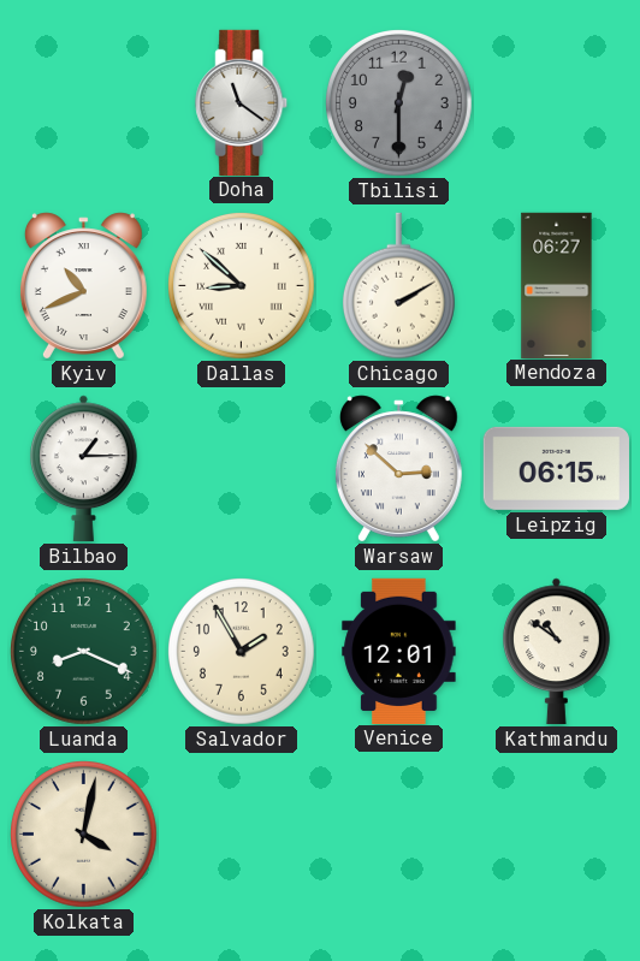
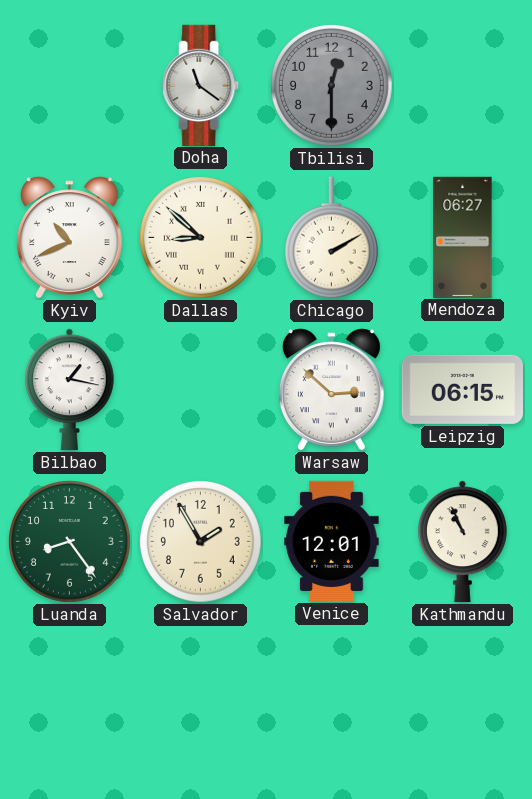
Bilbao: 1:15 -> 1:17
Luanda: 8:19 -> 8:24
Kathmandu: 10:51 -> 10:56
Kolkata: 4:02 -> none
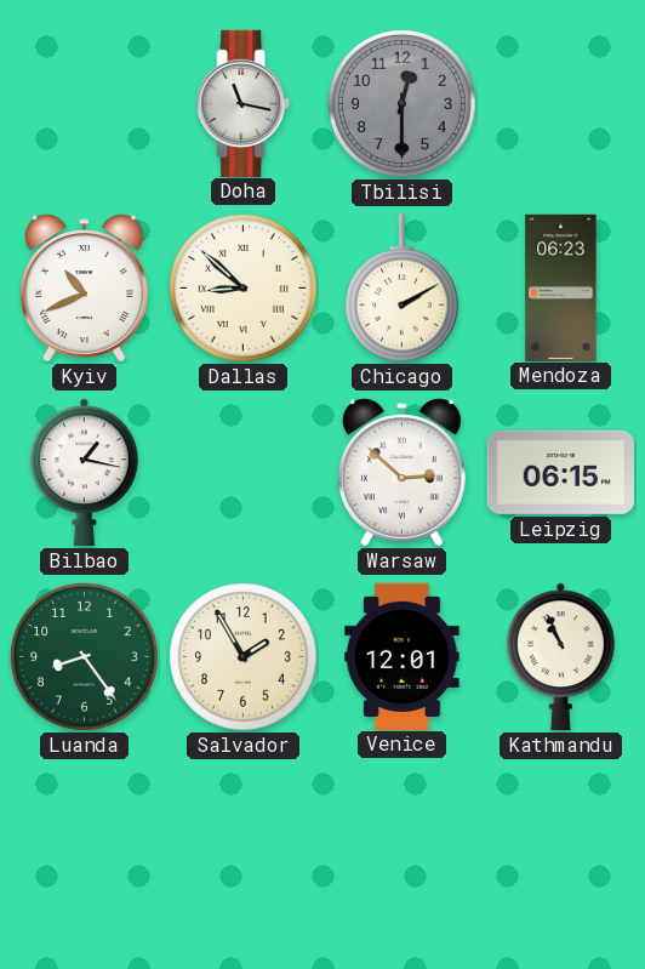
Doha: 11:21 -> 11:17
Mendoza: 06:27 -> 06:23
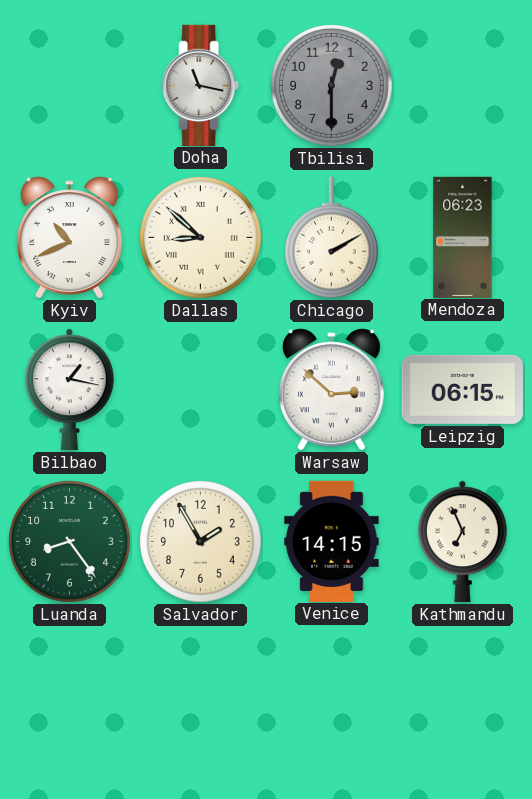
Venice: 12:01 -> 14:15
Kathmandu: 10:56 -> 6:56
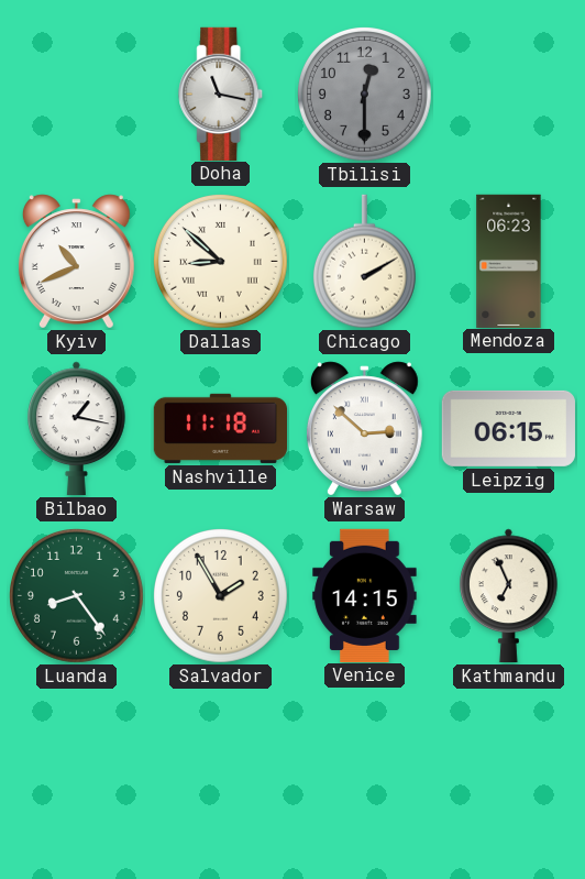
Nashville: none -> 11:18
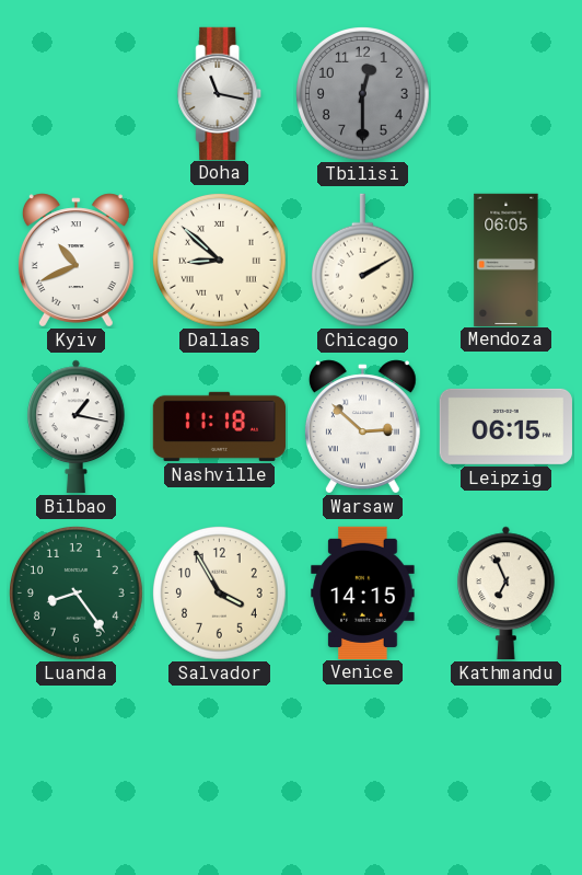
Mendoza: 06:23 -> 06:05
Salvador: 1:55 -> 3:55
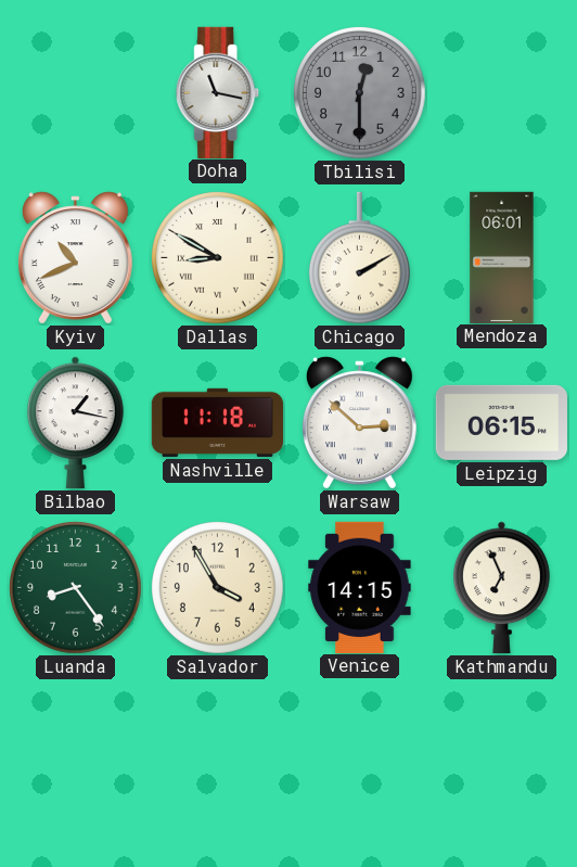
Dallas: 8:52 -> 8:50
Mendoza: 06:05 -> 06:01
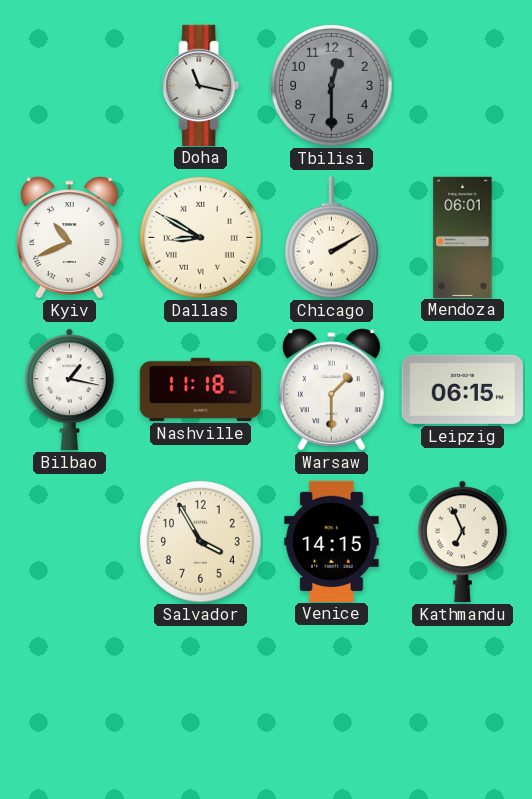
Warsaw: 2:52 -> 1:30
Luanda: 8:24 -> none
